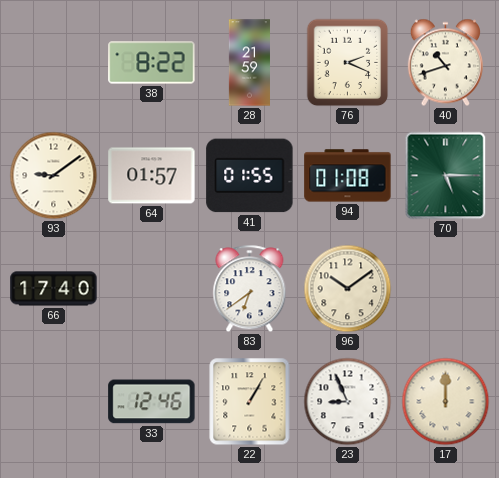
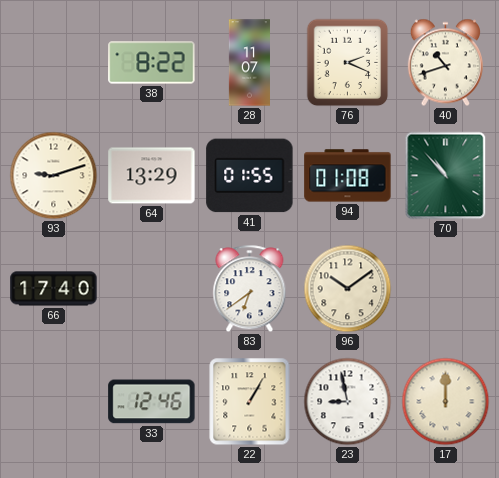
28: 21:59 -> 11:07
93: 9:09 -> 9:12
64: 01:57 -> 13:29
70: 5:15 -> 10:53
23: 8:56 -> 8:58
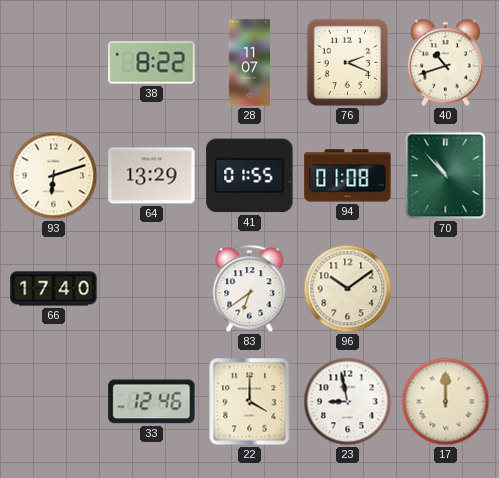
93: 9:12 -> 6:12
22: 1:05 -> 4:00
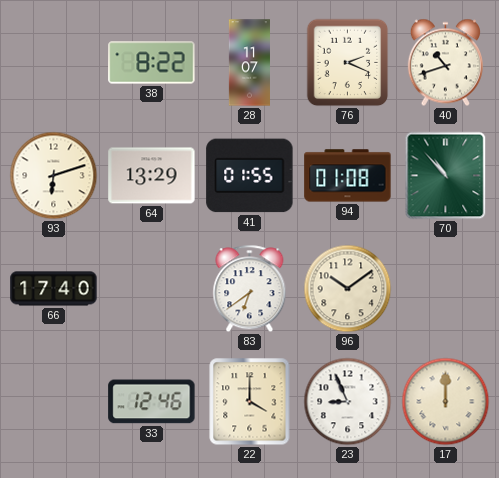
23: 8:58 -> 8:56
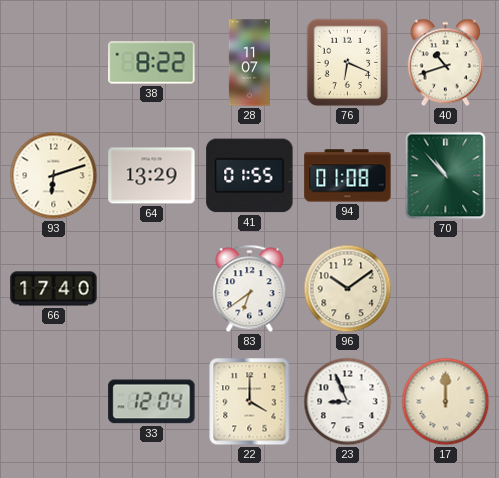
76: 2:19 -> 6:19
33: 12:46 -> 12:04
